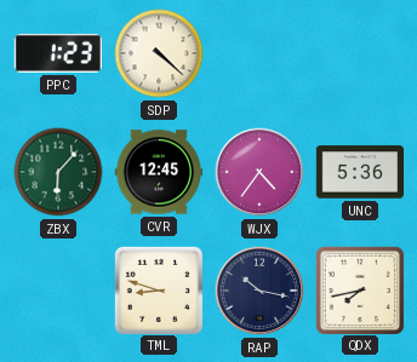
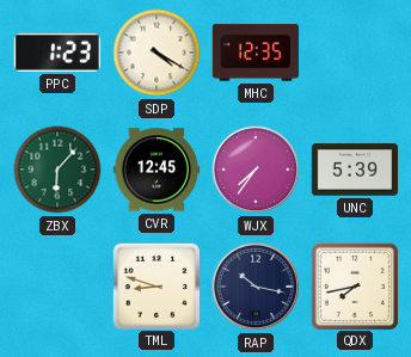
SDP: 4:22 -> 4:20
MHC: none -> 12:35
WJX: 4:36 -> 7:36
UNC: 5:36 -> 5:39
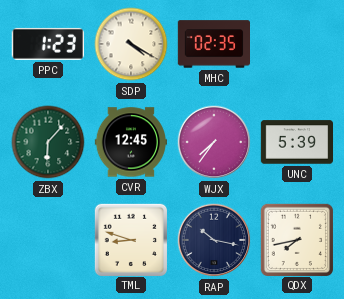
MHC: 12:35 -> 02:35
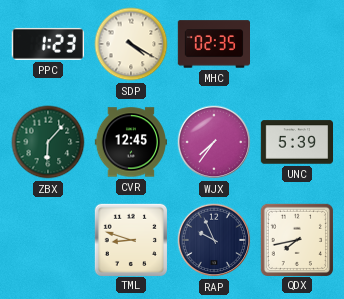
RAP: 10:17 -> 9:56
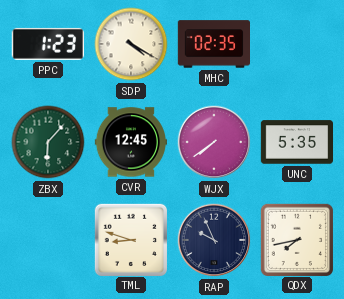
WJX: 7:36 -> 7:39
UNC: 5:39 -> 5:35
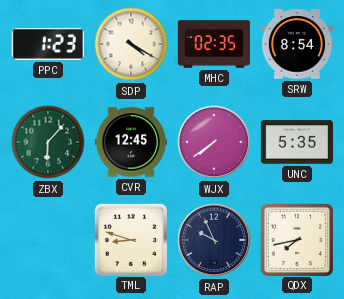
SRW: none -> 8:54
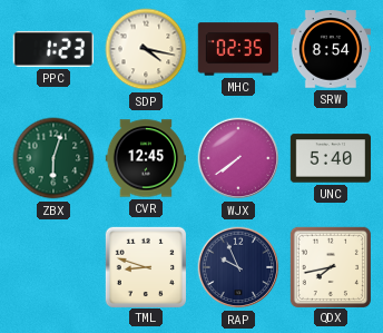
SDP: 4:20 -> 4:17
ZBX: 6:07 -> 6:03
UNC: 5:35 -> 5:40
